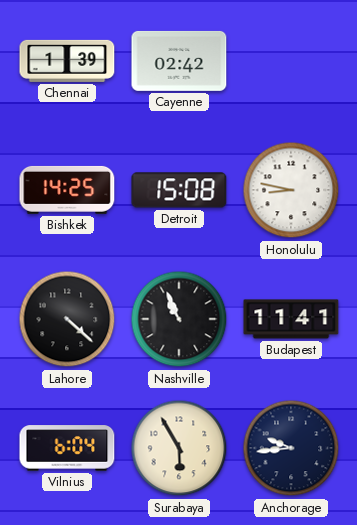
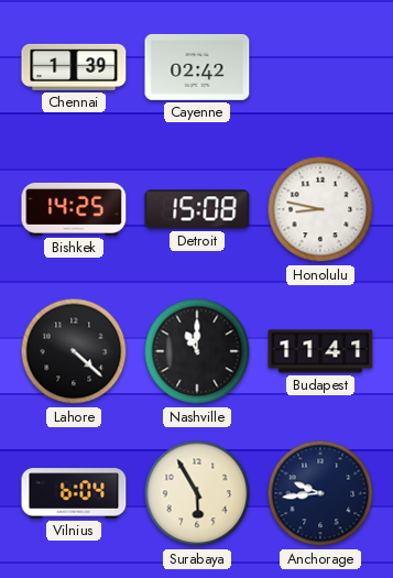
Nashville: 10:56 -> 11:00
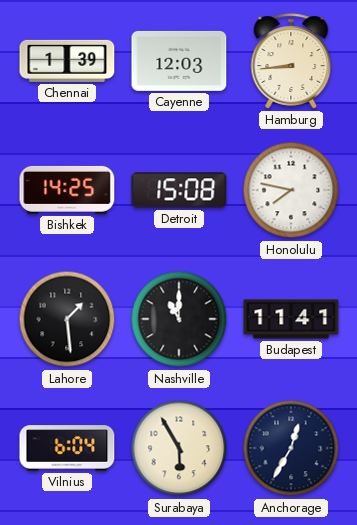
Cayenne: 02:42 -> 12:03
Hamburg: none -> 8:44
Honolulu: 8:47 -> 7:47
Lahore: 4:22 -> 1:29
Anchorage: 9:44 -> 12:35
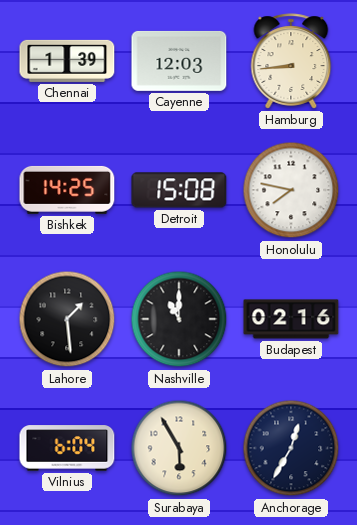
Budapest: 11:41 -> 02:16
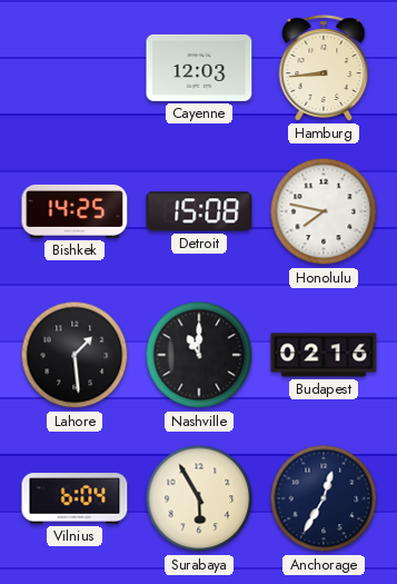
Chennai: 1:39 -> none
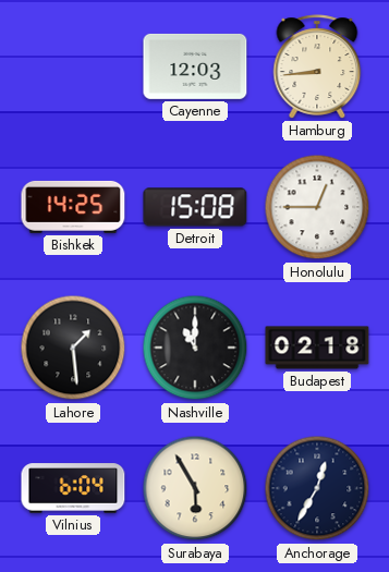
Honolulu: 7:47 -> 12:45
Budapest: 02:16 -> 02:18
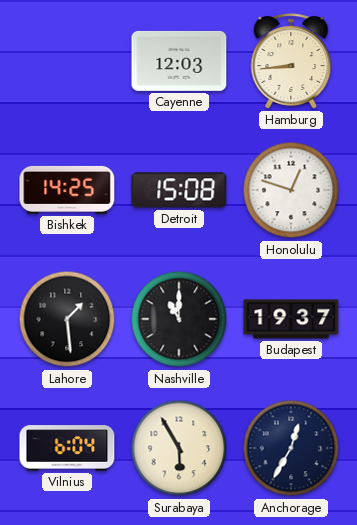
Honolulu: 12:45 -> 12:48
Budapest: 02:18 -> 19:37
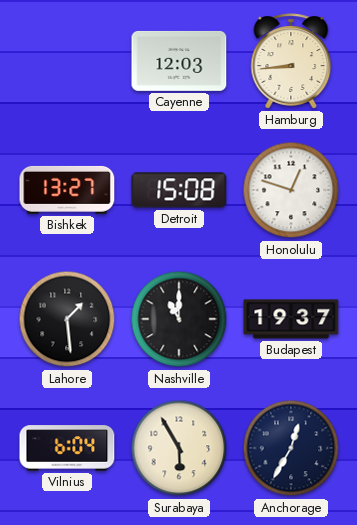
Bishkek: 14:25 -> 13:27
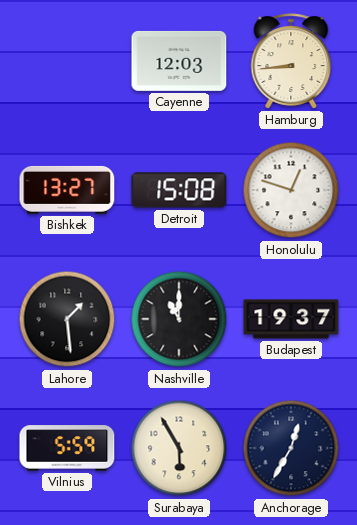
Vilnius: 6:04 -> 5:59
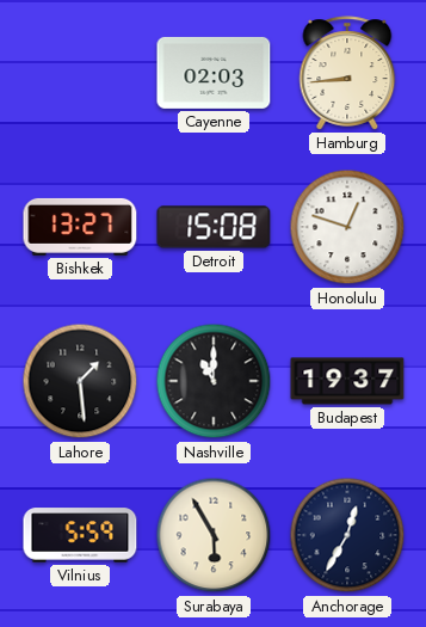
Cayenne: 12:03 -> 02:03
